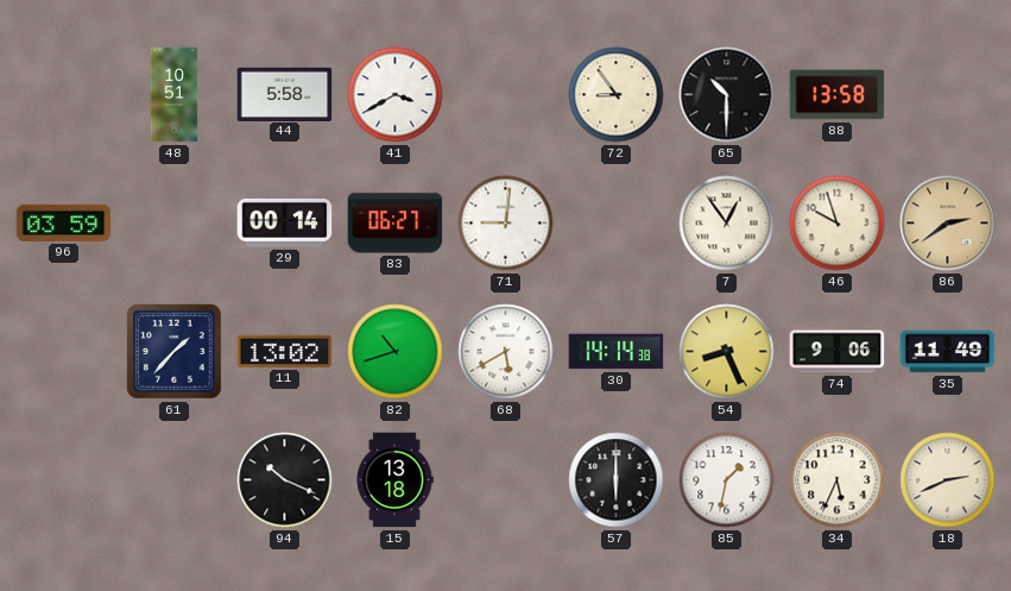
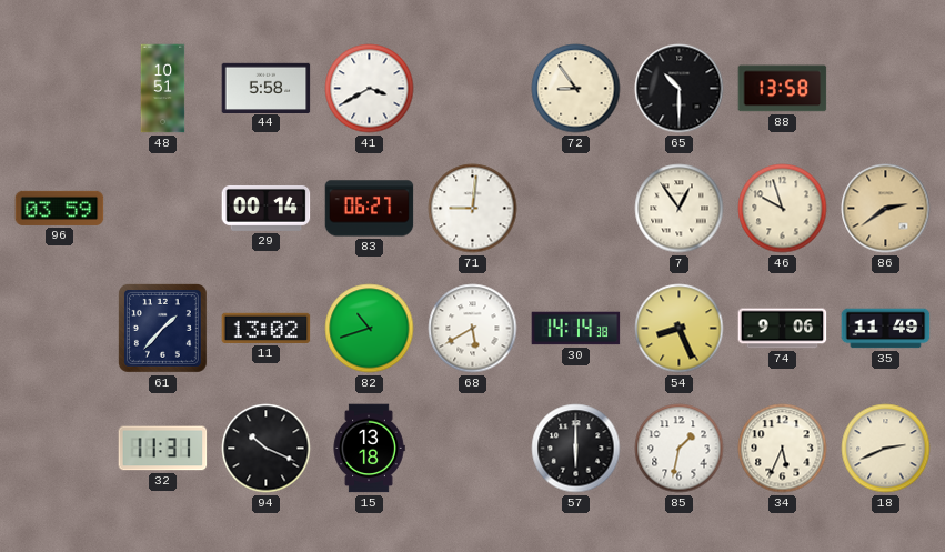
32: none -> 11:31
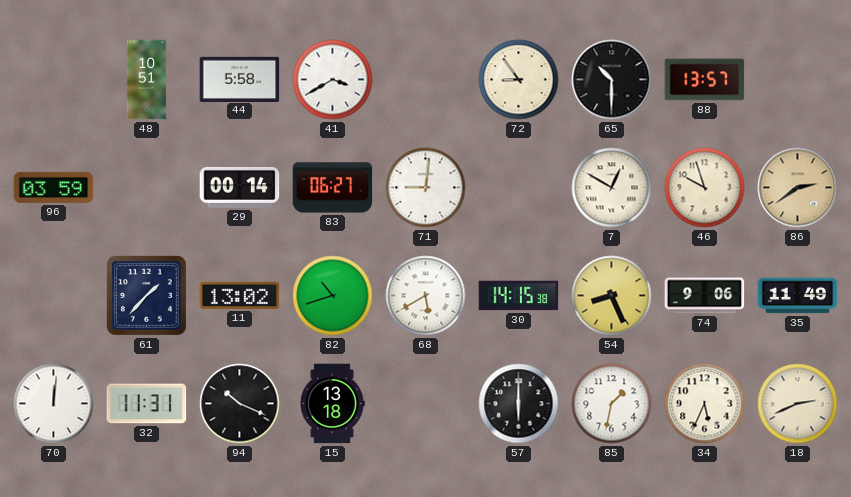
88: 13:58 -> 13:57
7: 12:54 -> 12:50
30: 14:14 -> 14:15
70: none -> 12:01
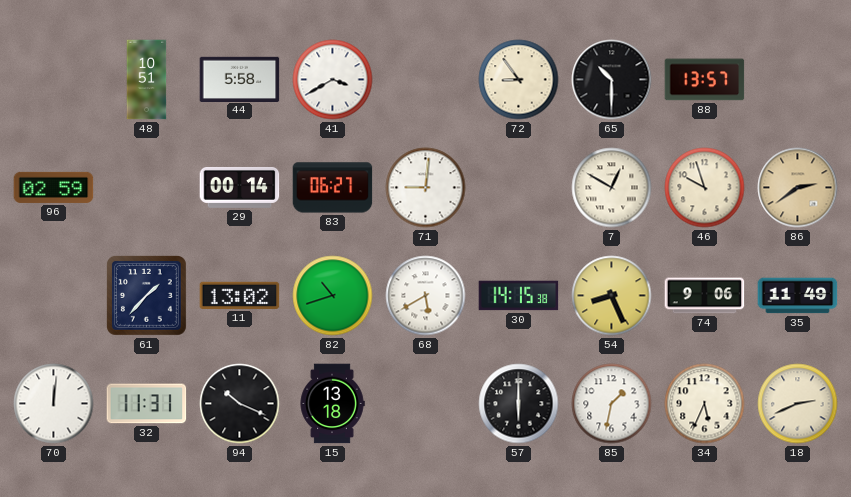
96: 03:59 -> 02:59
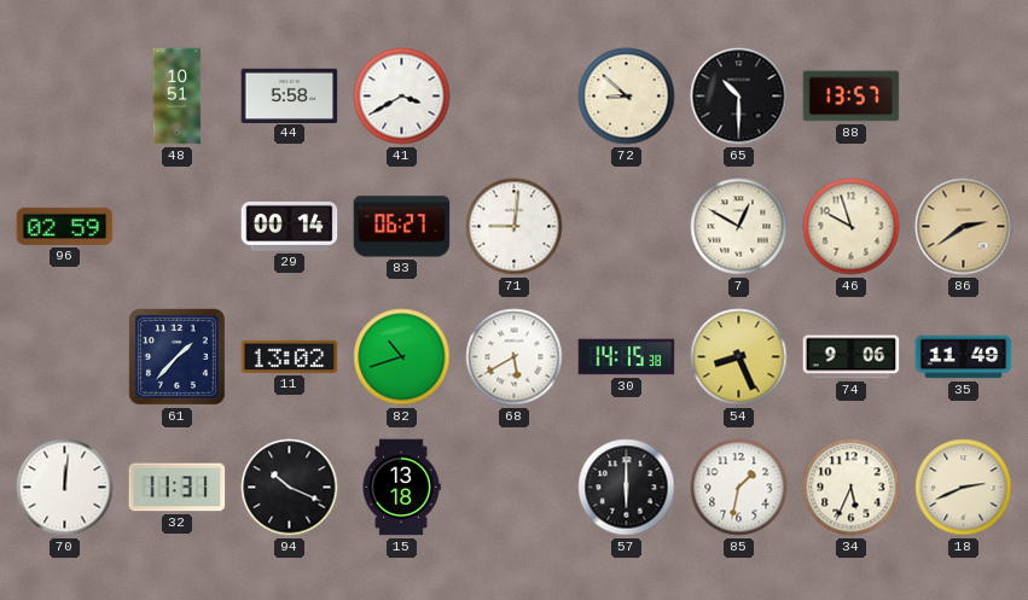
72: 8:54 -> 8:52
